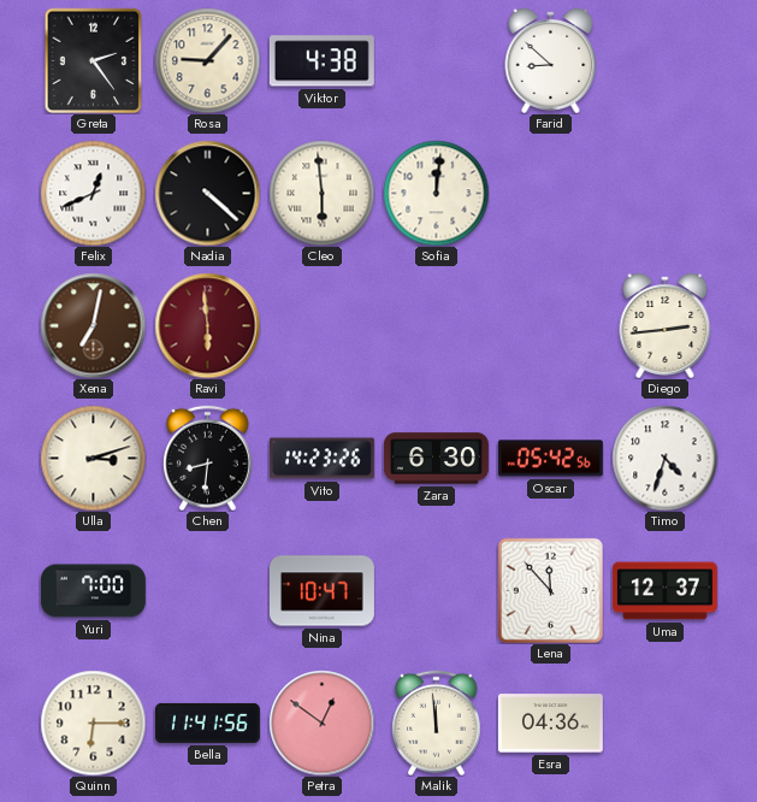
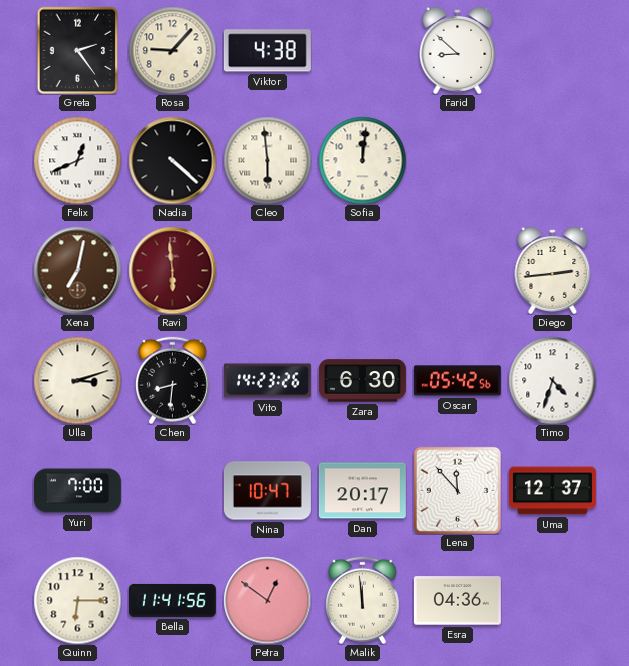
Dan: none -> 20:17
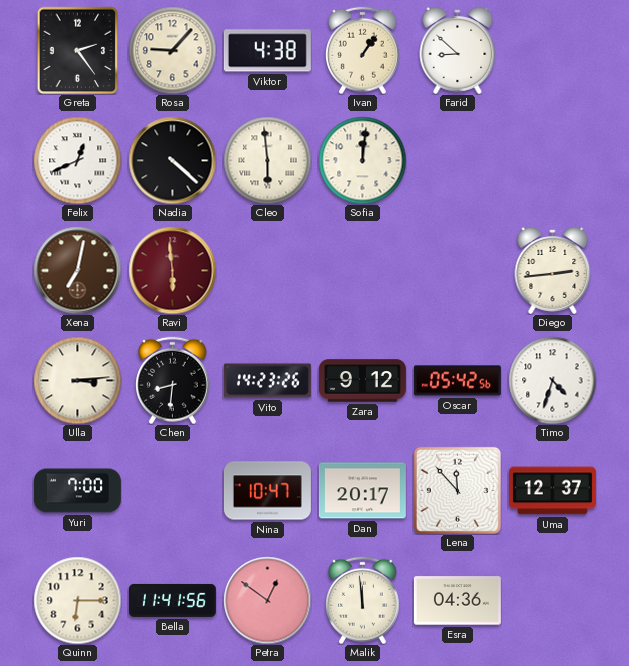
Ivan: none -> 1:06
Ulla: 3:12 -> 3:14
Zara: 6:30 -> 9:12
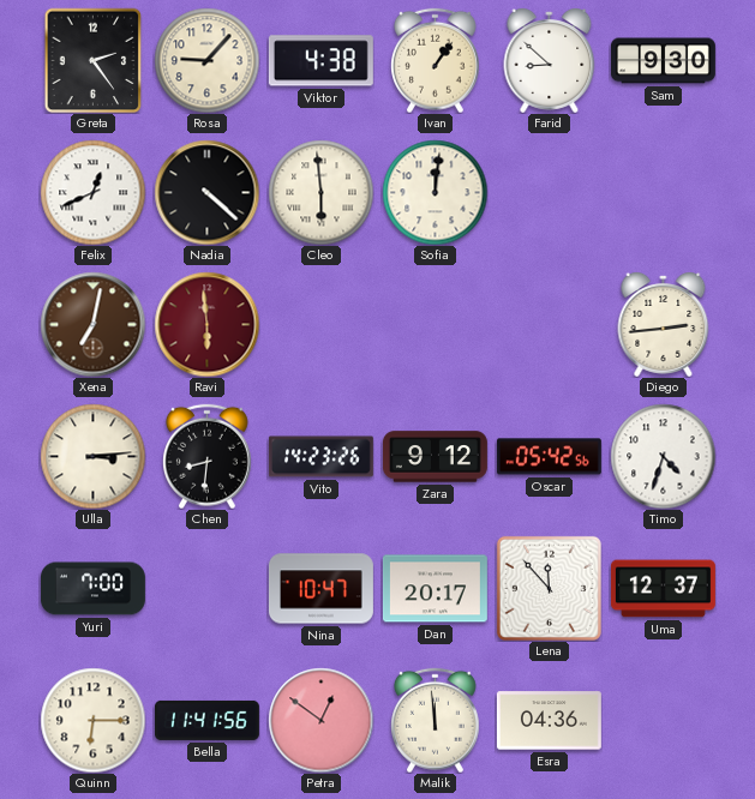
Sam: none -> 9:30
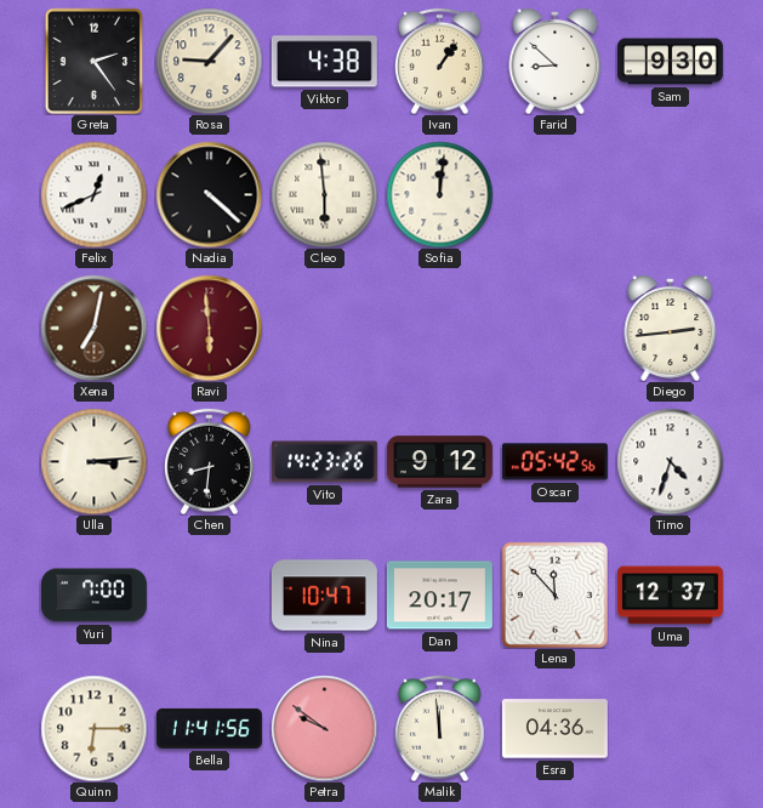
Petra: 12:51 -> 9:51
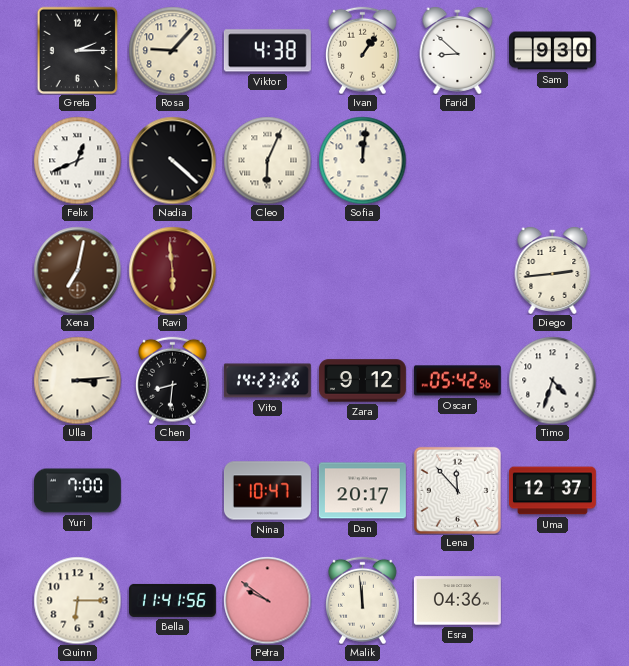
Greta: 2:24 -> 2:15
Cleo: 5:59 -> 6:04
